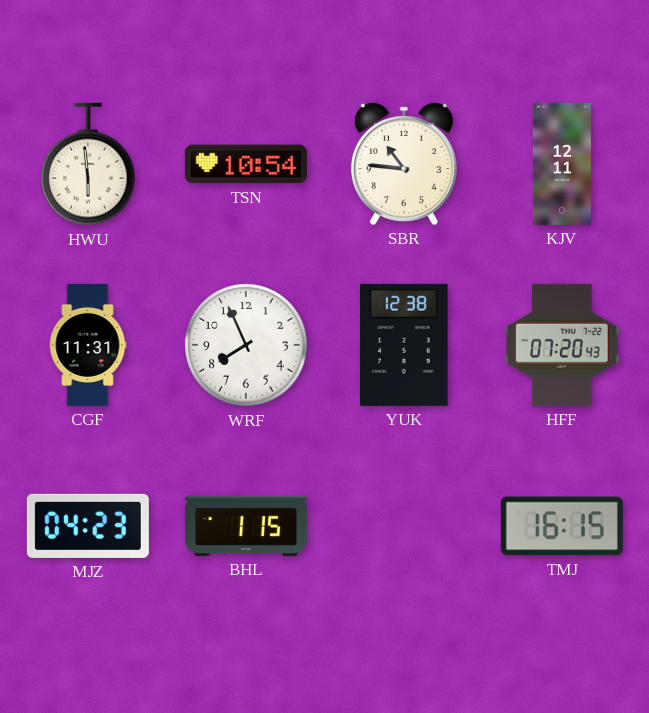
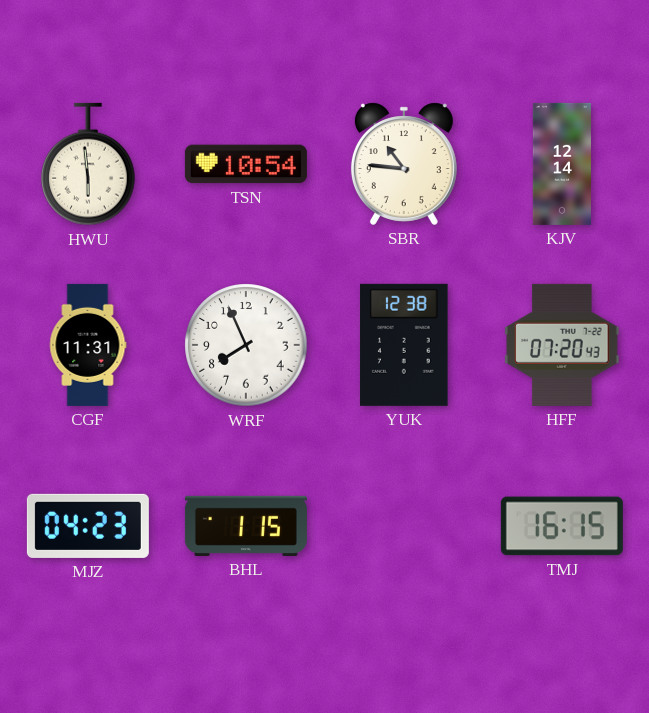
KJV: 12:11 -> 12:14
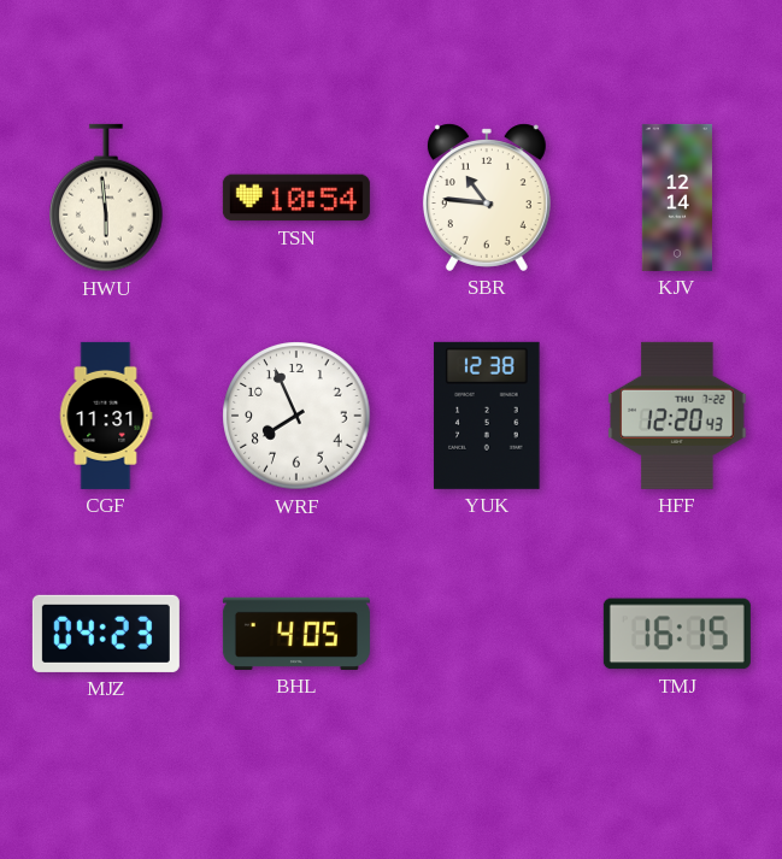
HFF: 07:20 -> 12:20
BHL: 1:15 -> 4:05
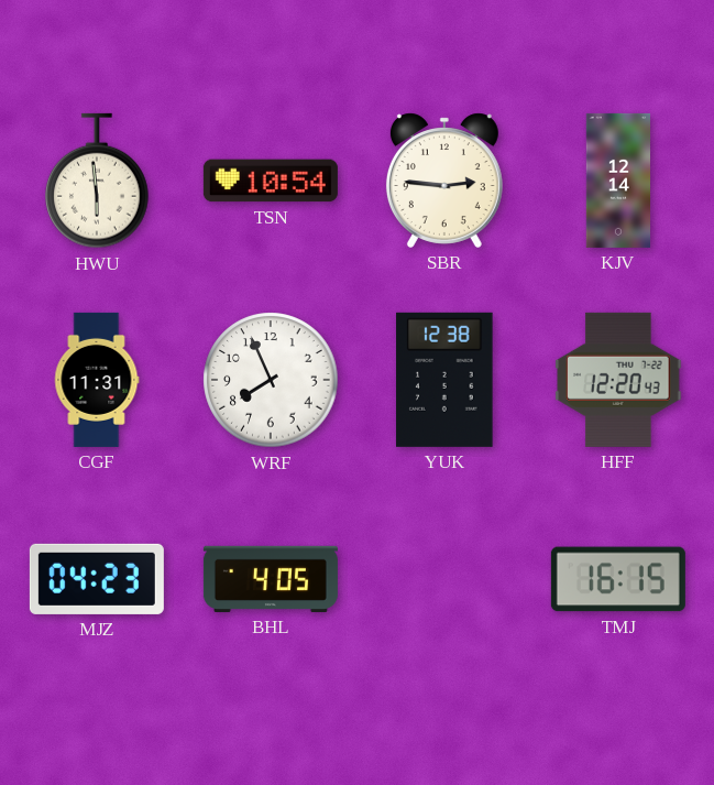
SBR: 10:46 -> 2:46
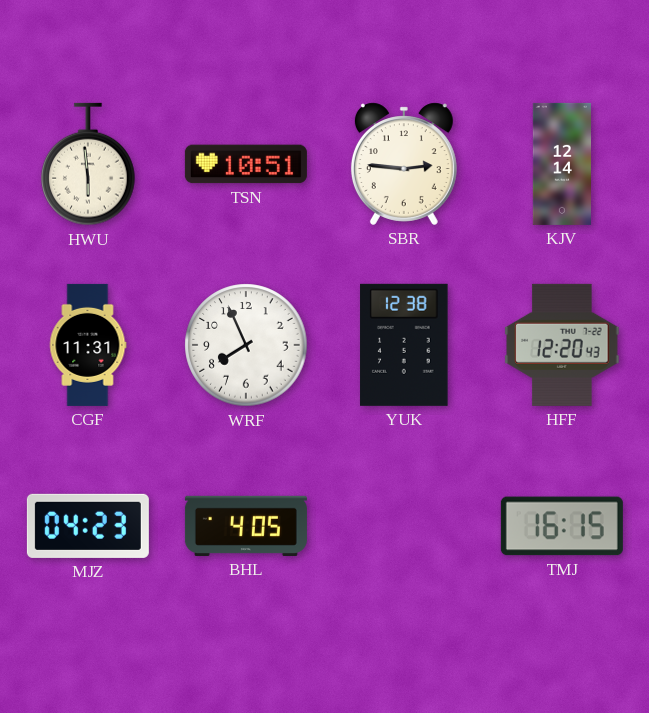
TSN: 10:54 -> 10:51
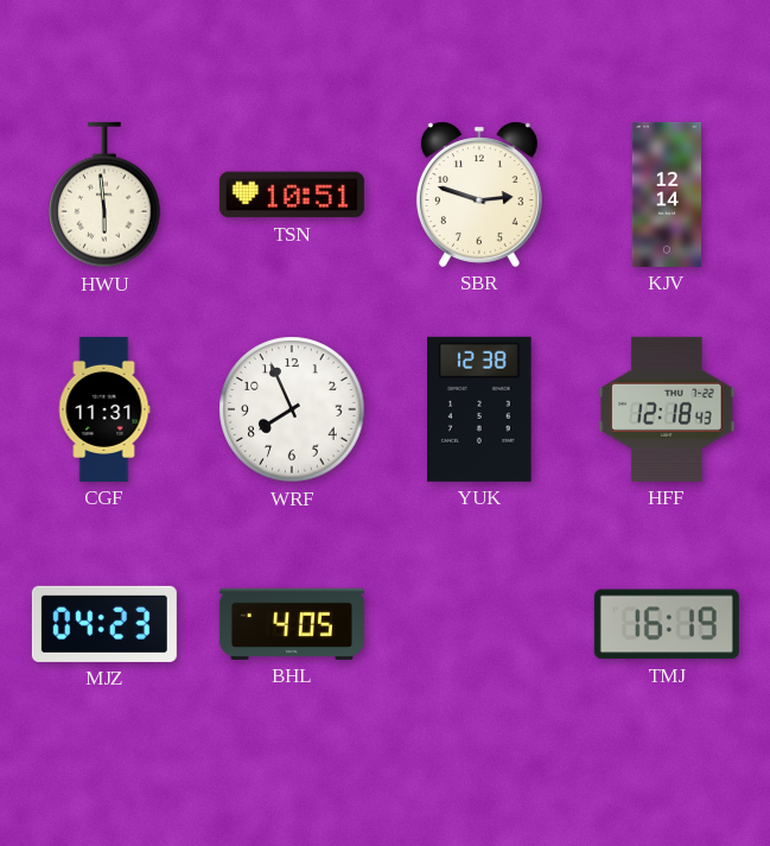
SBR: 2:46 -> 2:48
HFF: 12:20 -> 12:18
TMJ: 16:15 -> 16:19
